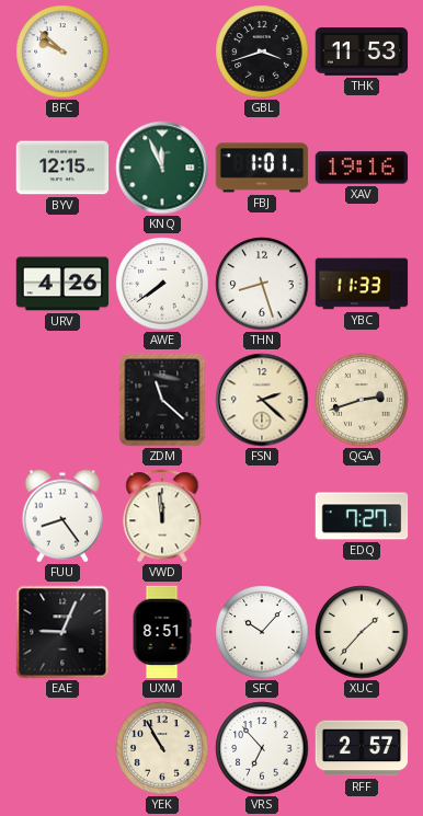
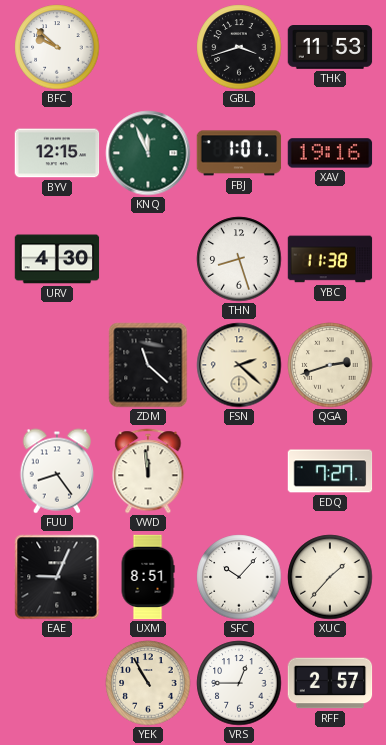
URV: 4:26 -> 4:30
AWE: 7:39 -> none
YBC: 11:33 -> 11:38
VRS: 6:53 -> 12:45
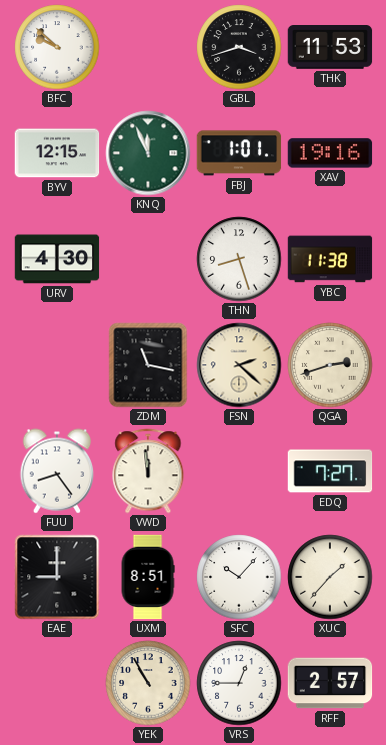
ZDM: 11:22 -> 11:17
EAE: 9:04 -> 9:00
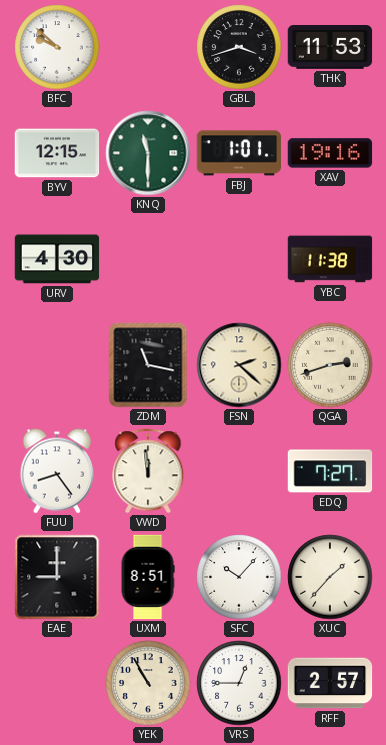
KNQ: 11:56 -> 11:30
THN: 8:27 -> none
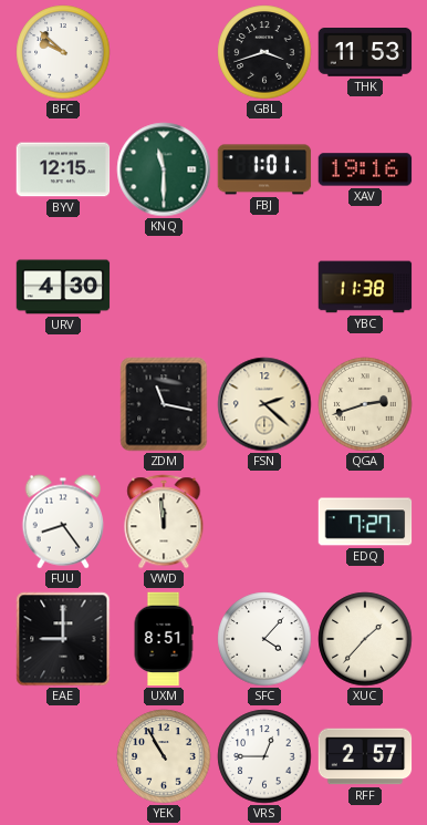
SFC: 10:07 -> 4:07
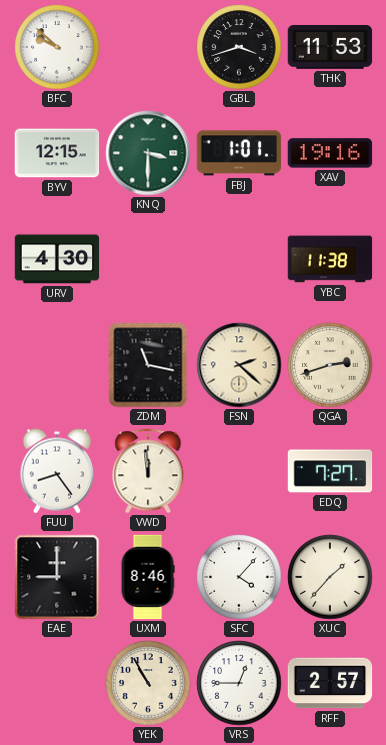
KNQ: 11:30 -> 3:30
UXM: 8:51 -> 8:46
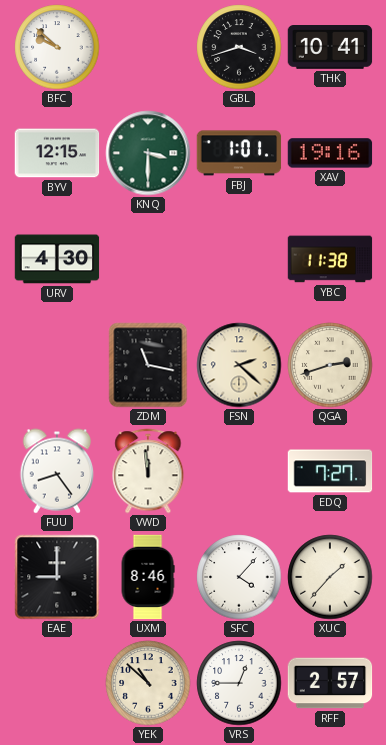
THK: 11:53 -> 10:41
YEK: 10:55 -> 10:52
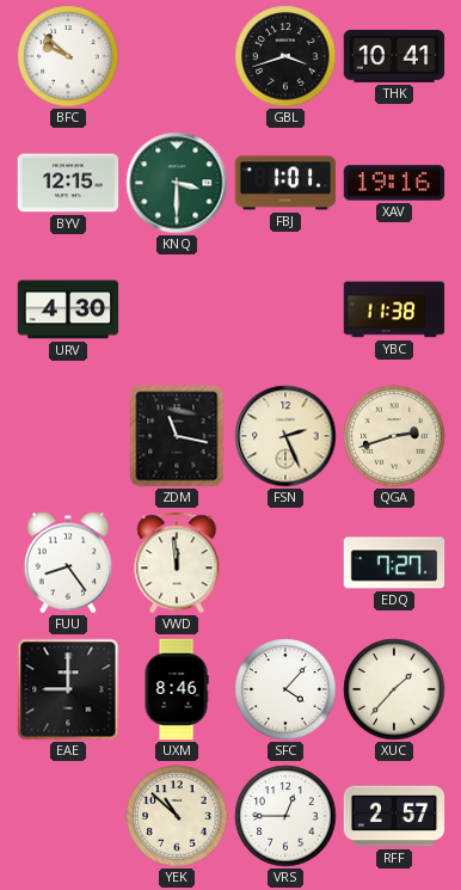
FSN: 2:22 -> 2:26
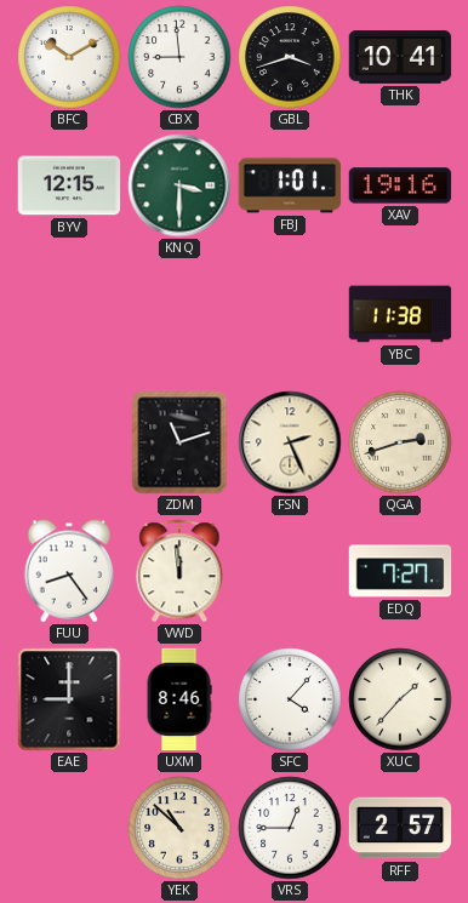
BFC: 9:52 -> 10:10
CBX: none -> 8:59
URV: 4:30 -> none
ZDM: 11:17 -> 11:12
